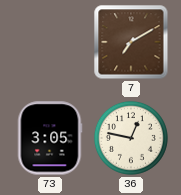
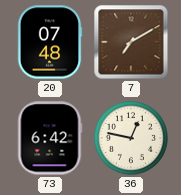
20: none -> 07:48
73: 3:05 -> 6:42
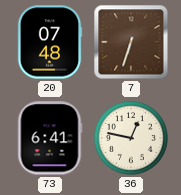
7: 7:10 -> 6:33
73: 6:42 -> 6:41
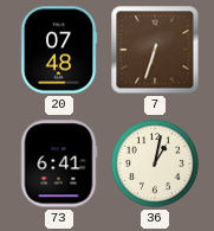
36: 12:47 -> 1:02
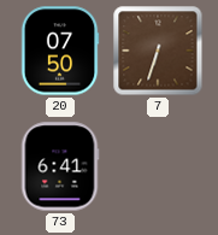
20: 07:48 -> 07:50
36: 1:02 -> none
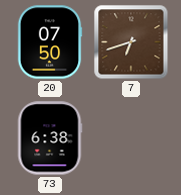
7: 6:33 -> 6:42
73: 6:41 -> 6:38
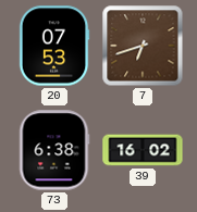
20: 07:50 -> 07:53
39: none -> 16:02
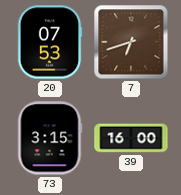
73: 6:38 -> 3:15
39: 16:02 -> 16:00
